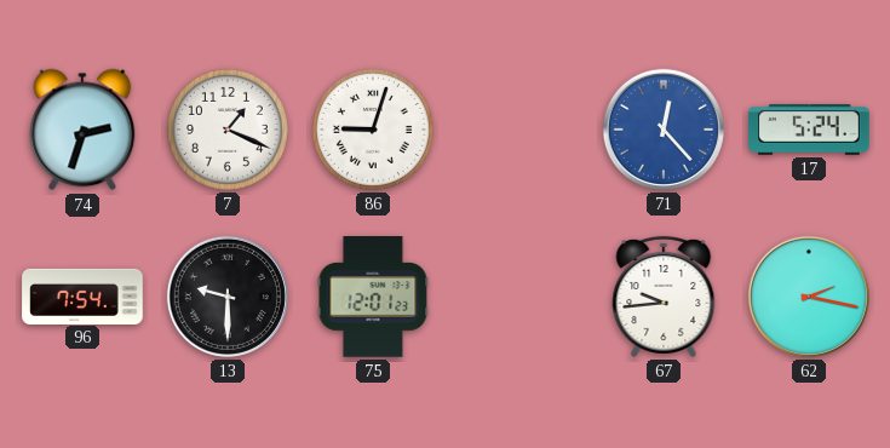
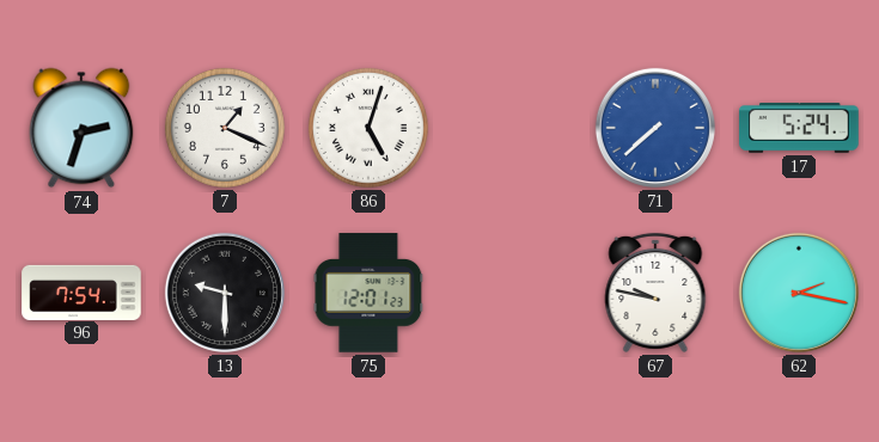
86: 9:03 -> 5:03
71: 12:23 -> 7:38
67: 9:44 -> 9:47
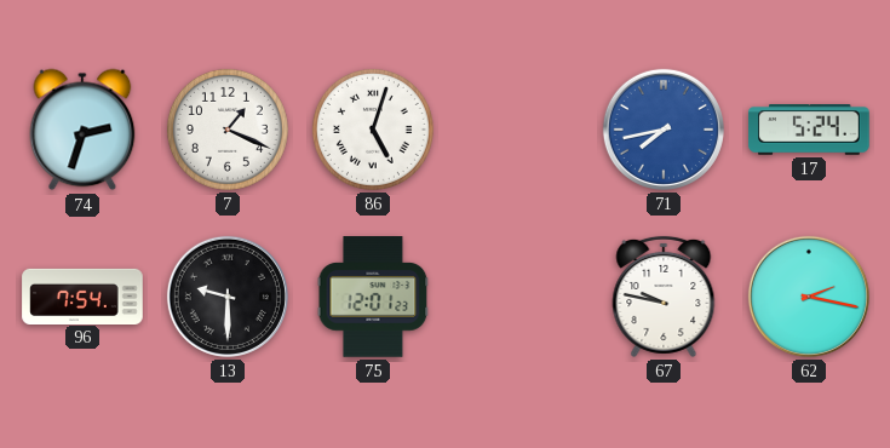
71: 7:38 -> 7:43
